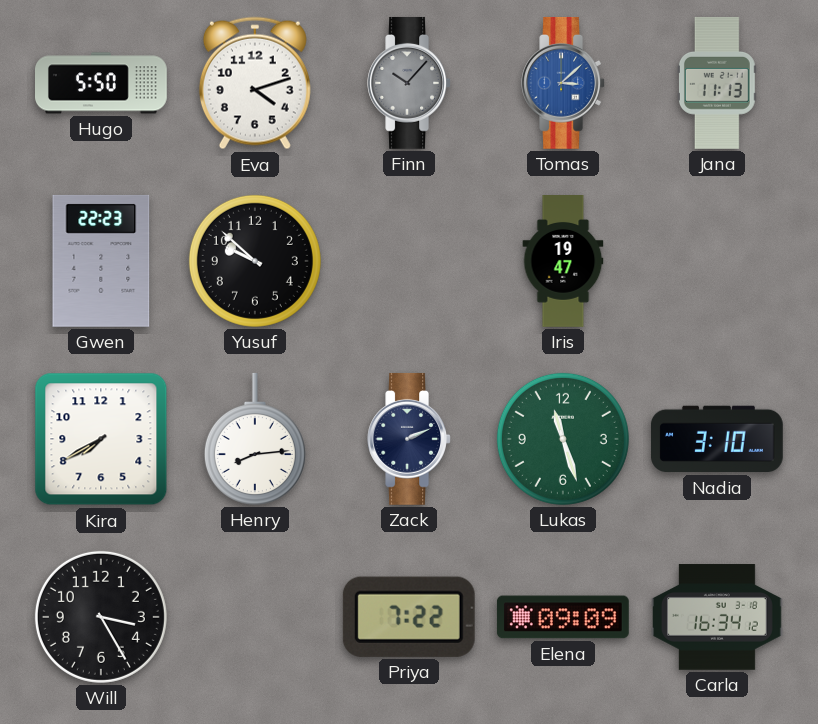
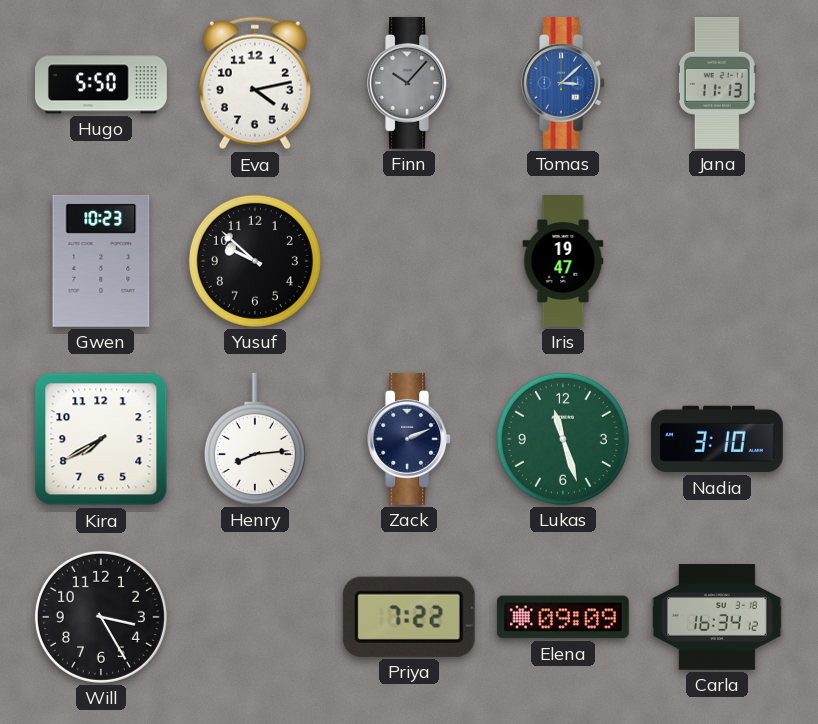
Eva: 4:12 -> 4:13
Gwen: 22:23 -> 10:23
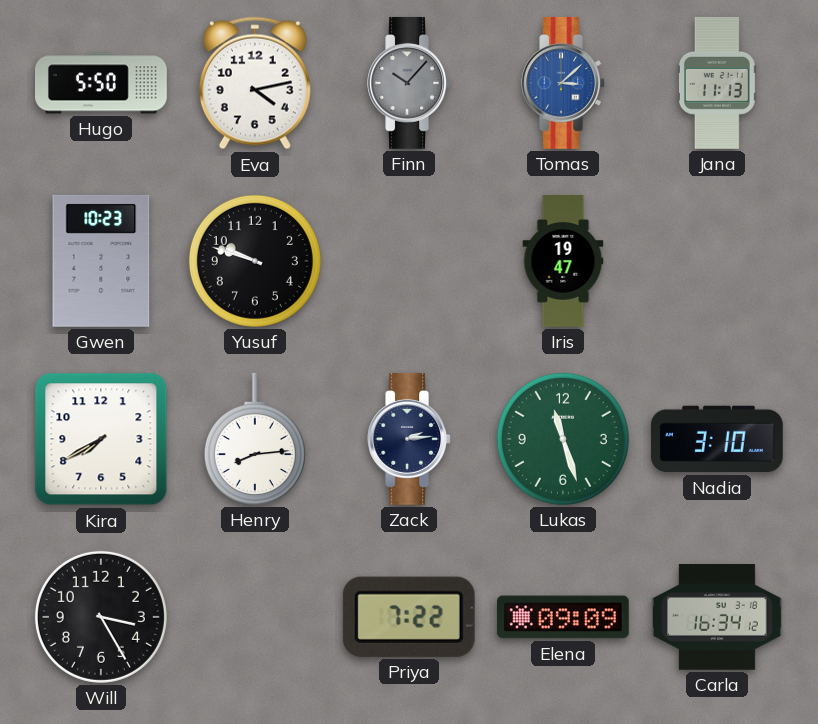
Yusuf: 9:52 -> 9:48
Zack: 2:11 -> 2:14
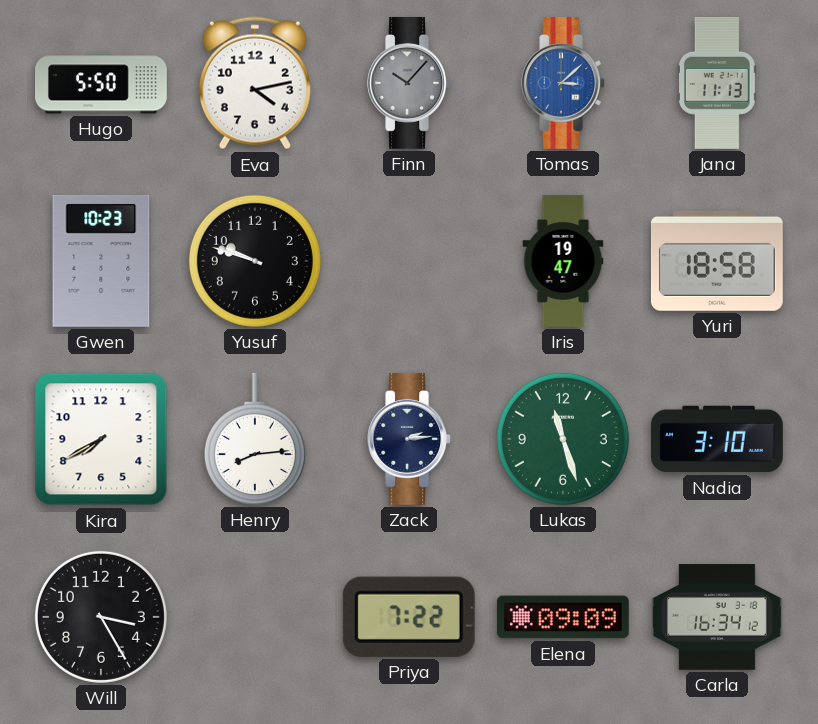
Yuri: none -> 18:58
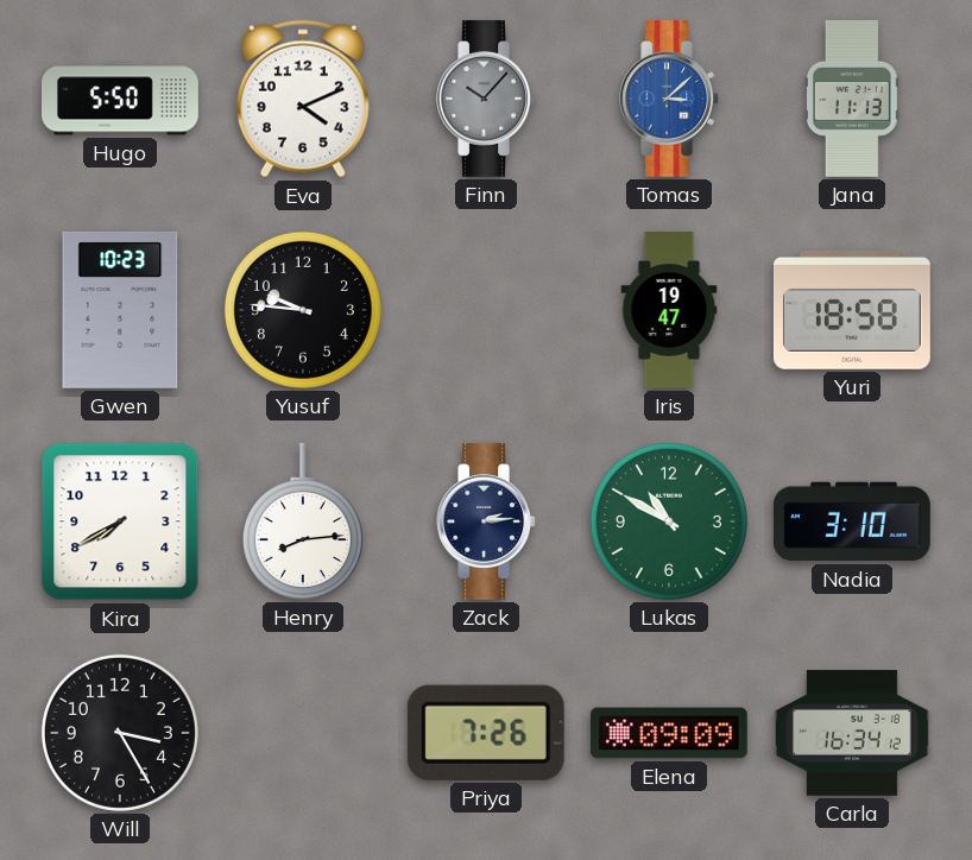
Eva: 4:13 -> 4:11
Yusuf: 9:48 -> 9:46
Lukas: 11:27 -> 10:50
Priya: 7:22 -> 7:26
